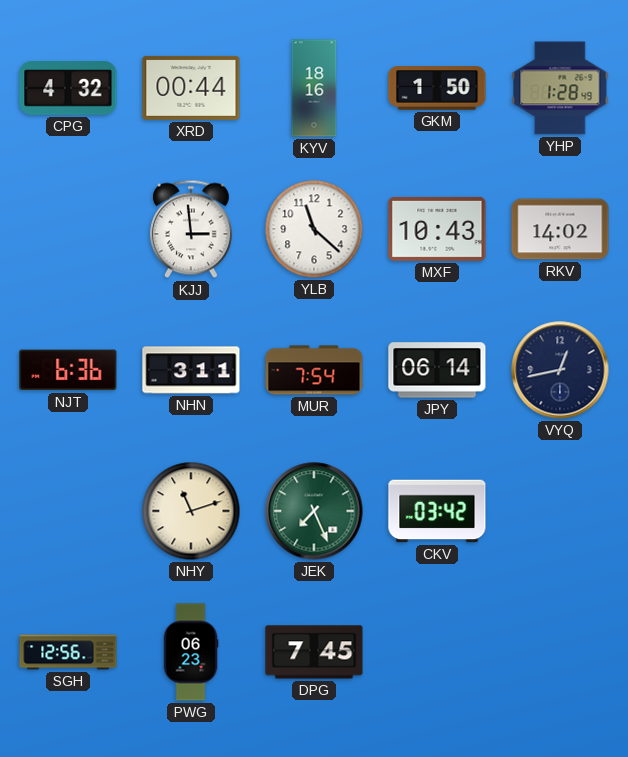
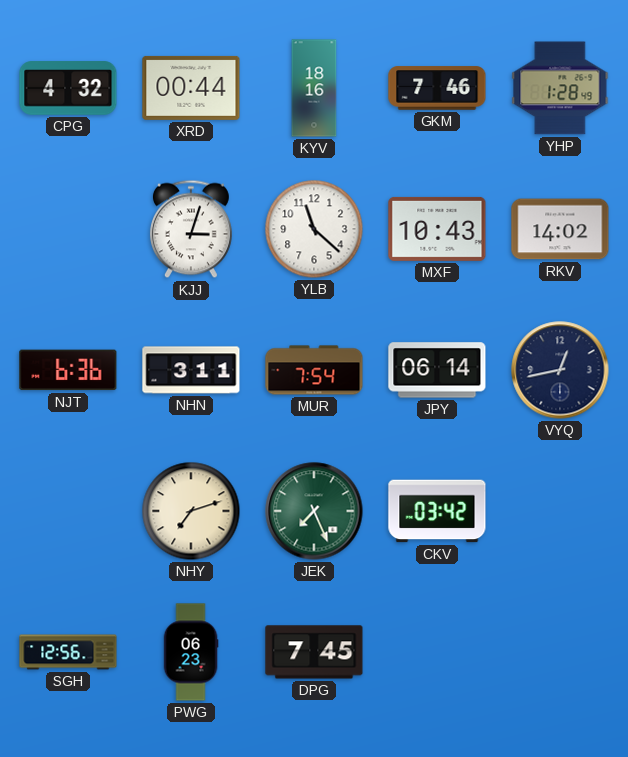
GKM: 1:50 -> 7:46
KJJ: 2:59 -> 3:03
NHY: 11:12 -> 7:12
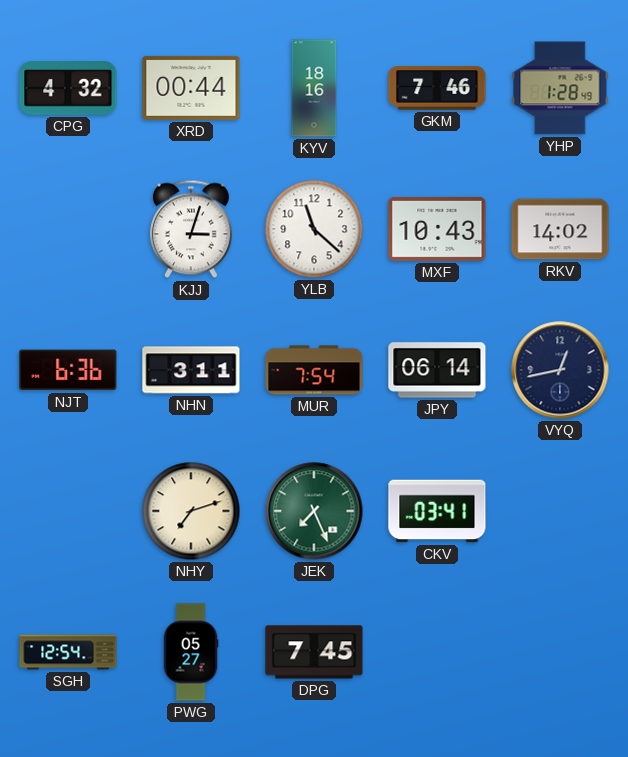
CKV: 03:42 -> 03:41
SGH: 12:56 -> 12:54
PWG: 06:23 -> 05:27
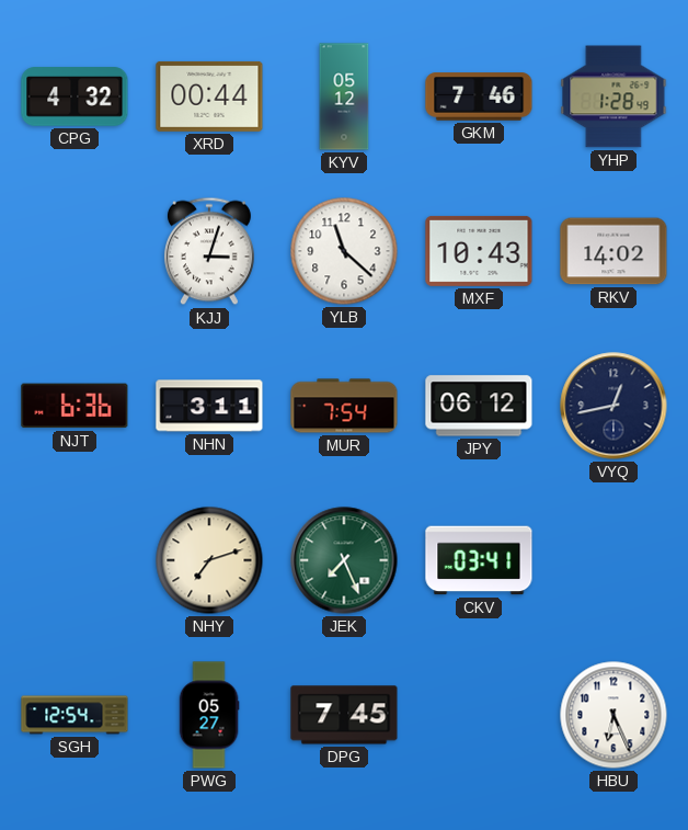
KYV: 18:16 -> 05:12
JPY: 06:14 -> 06:12
HBU: none -> 6:26
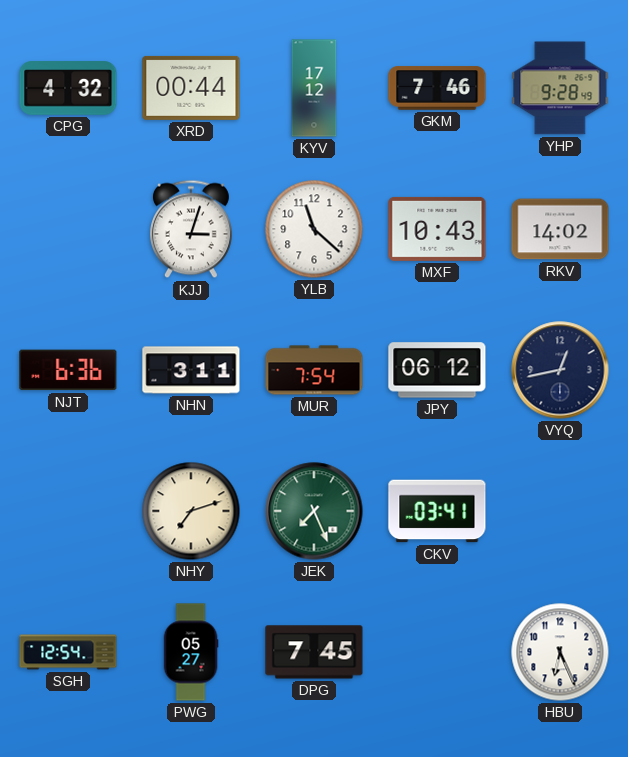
KYV: 05:12 -> 17:12
YHP: 1:28 -> 9:28
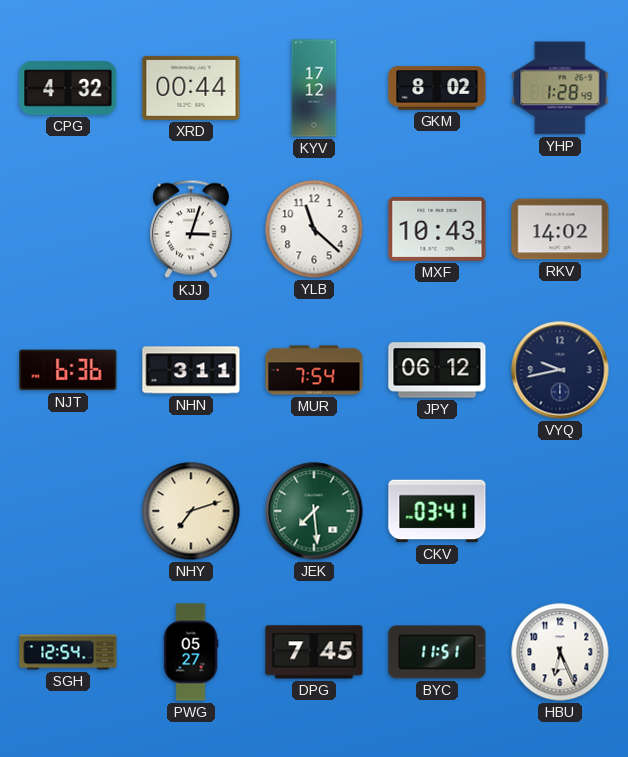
GKM: 7:46 -> 8:02
YHP: 9:28 -> 1:28
VYQ: 12:43 -> 9:43
JEK: 7:26 -> 7:29
BYC: none -> 11:51
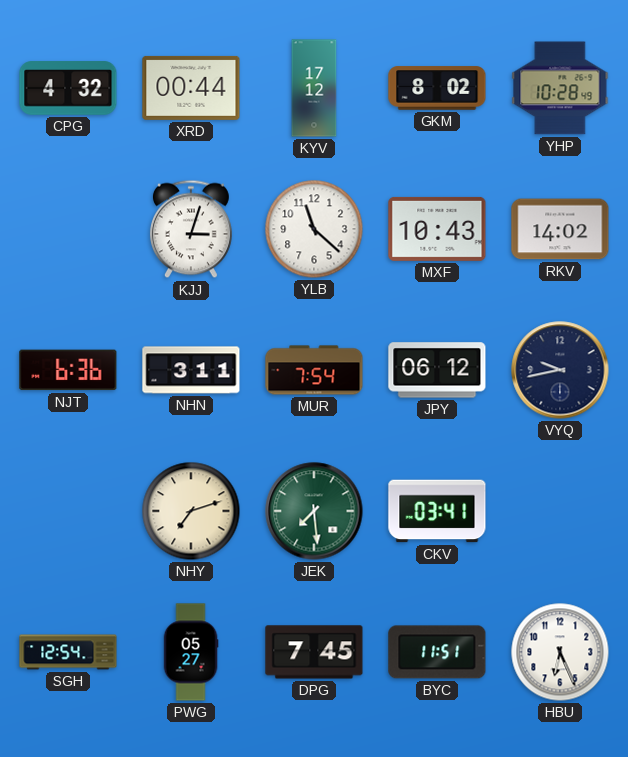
YHP: 1:28 -> 10:28
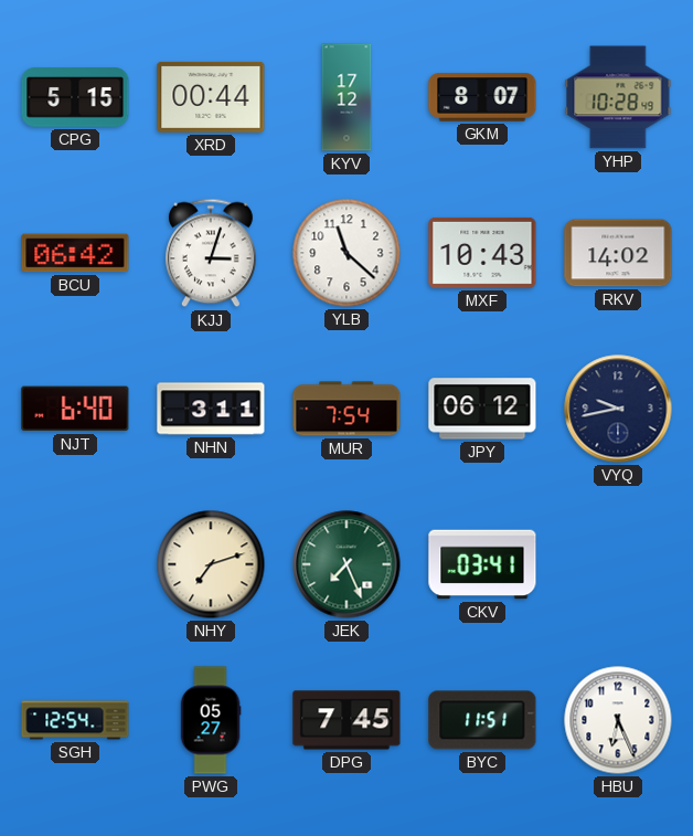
CPG: 4:32 -> 5:15
GKM: 8:02 -> 8:07
BCU: none -> 06:42
NJT: 6:36 -> 6:40
JEK: 7:29 -> 7:26
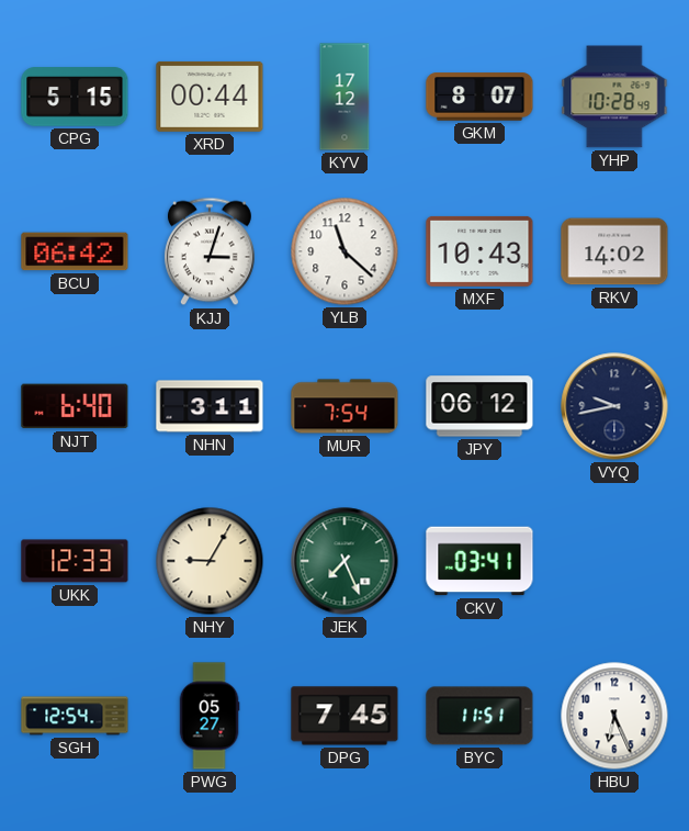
UKK: none -> 12:33
NHY: 7:12 -> 9:05
